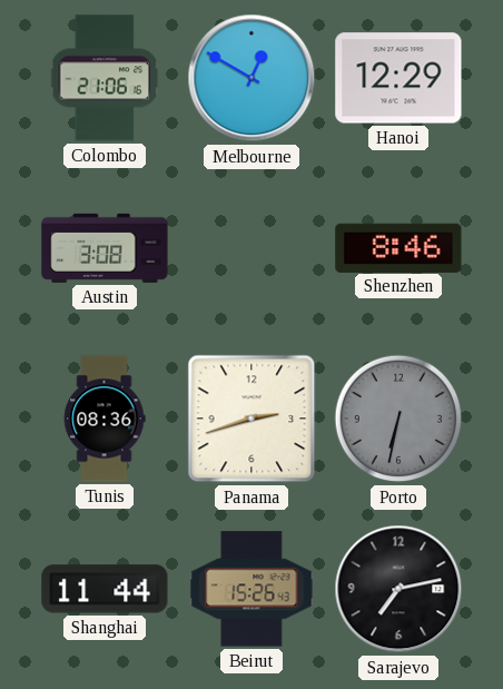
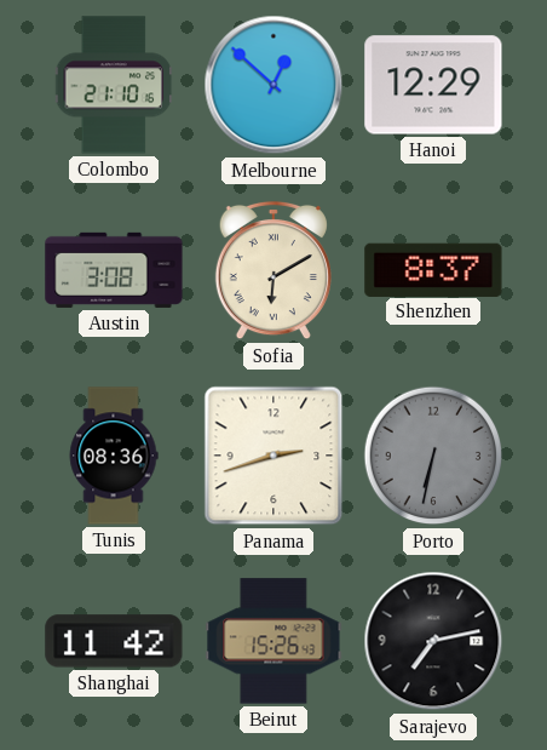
Colombo: 21:06 -> 21:10
Melbourne: 12:50 -> 12:52
Sofia: none -> 6:10
Shenzhen: 8:46 -> 8:37
Shanghai: 11:44 -> 11:42
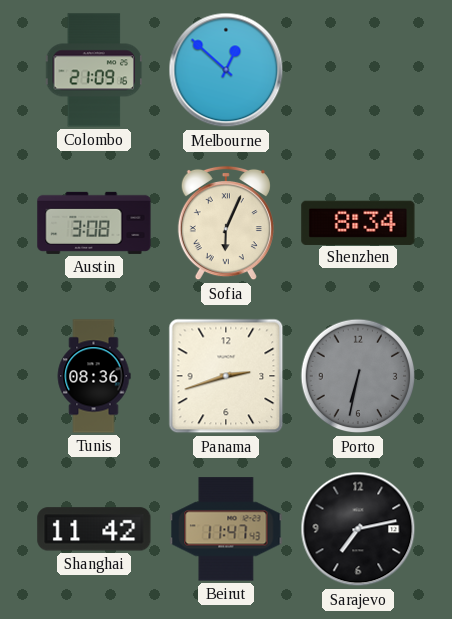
Colombo: 21:10 -> 21:09
Hanoi: 12:29 -> none
Sofia: 6:10 -> 6:04
Shenzhen: 8:37 -> 8:34
Beirut: 15:26 -> 11:47
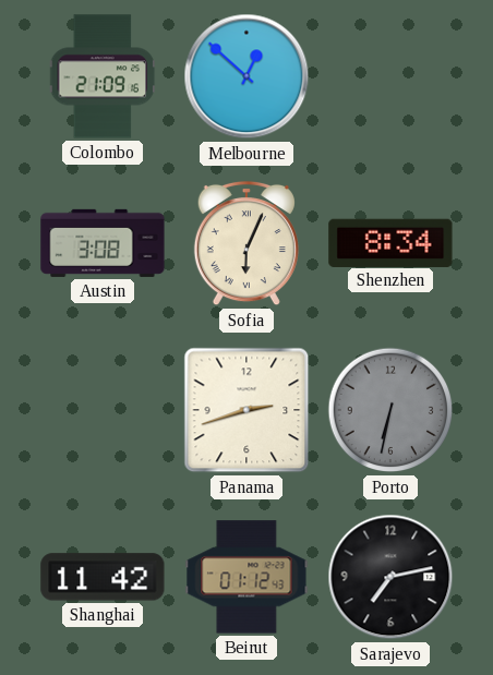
Tunis: 08:36 -> none
Beirut: 11:47 -> 01:12
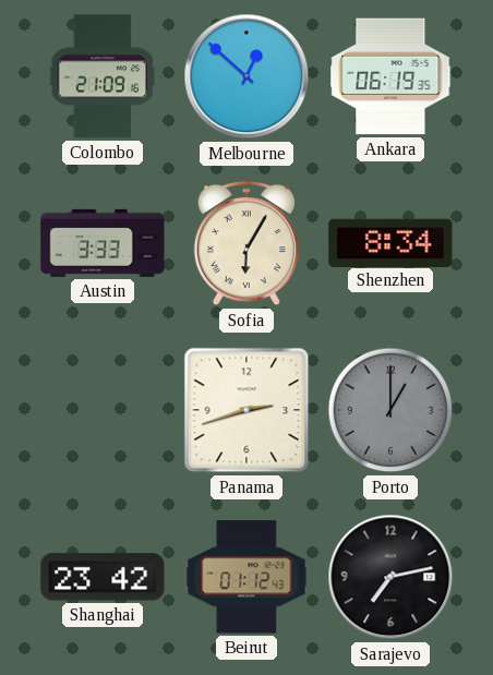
Ankara: none -> 06:19
Austin: 3:08 -> 3:33
Sofia: 6:04 -> 6:05
Porto: 6:32 -> 1:00
Shanghai: 11:42 -> 23:42
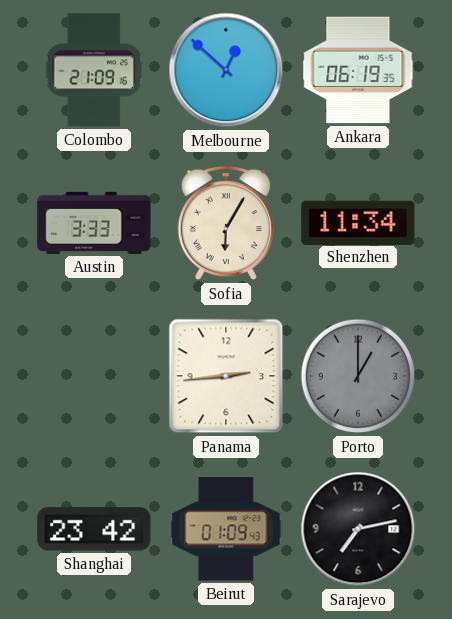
Shenzhen: 8:34 -> 11:34
Panama: 2:42 -> 2:44
Beirut: 01:12 -> 01:09
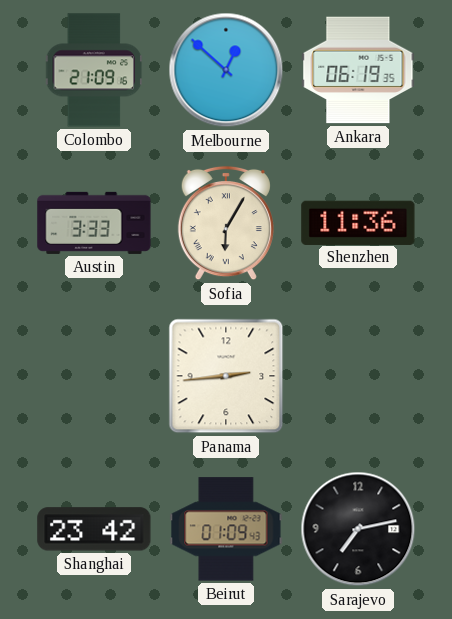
Shenzhen: 11:34 -> 11:36
Porto: 1:00 -> none
